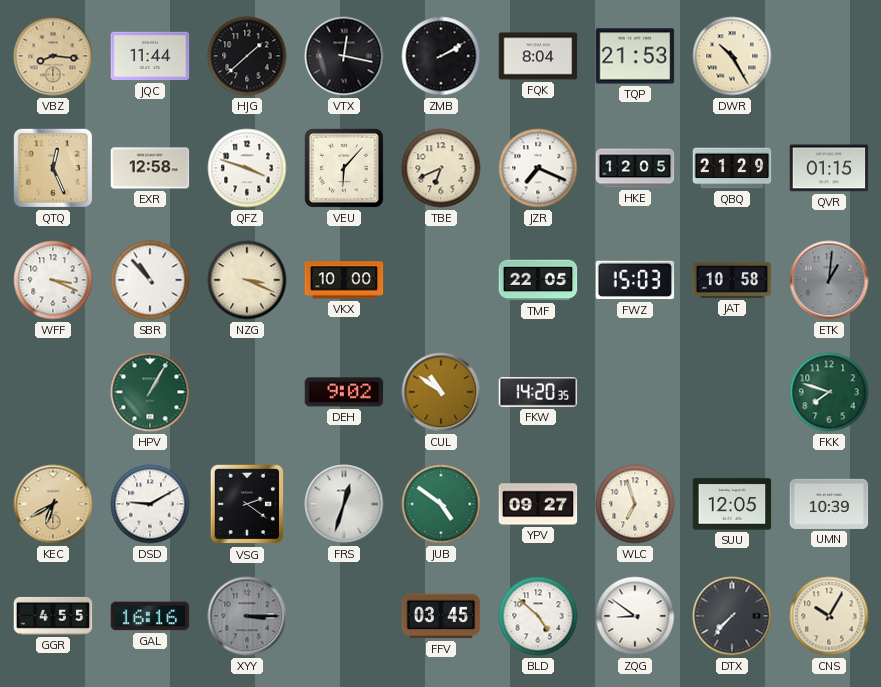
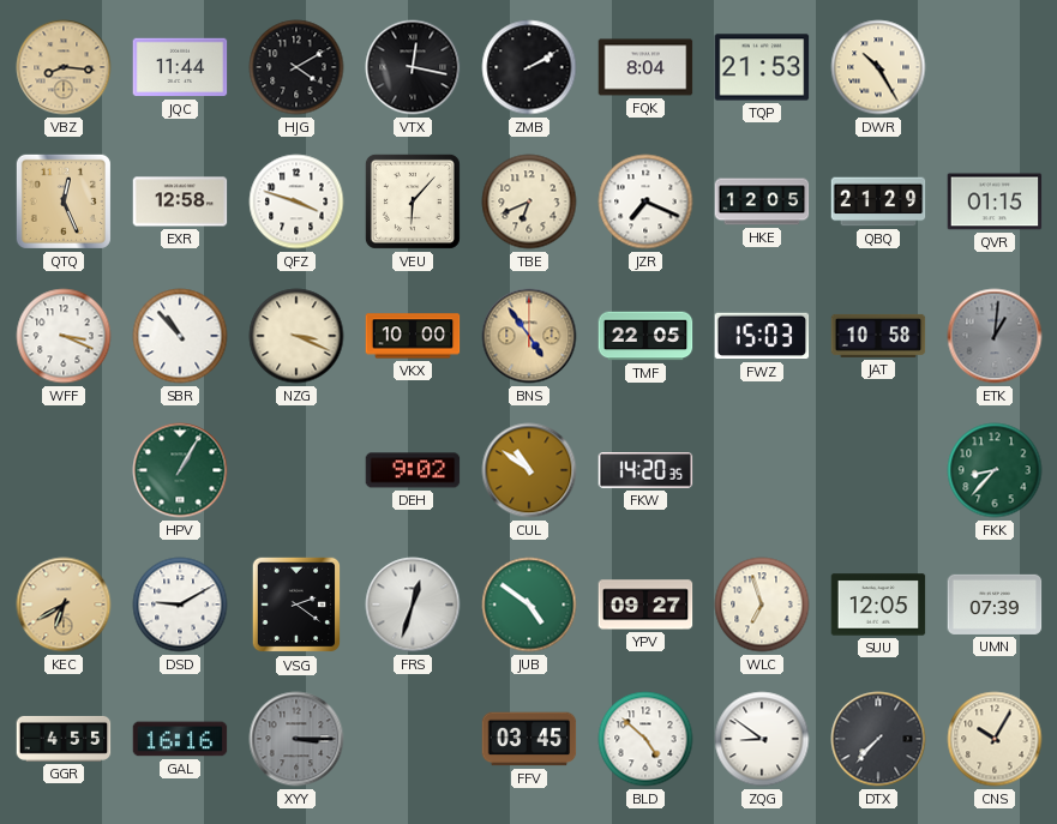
HJG: 1:38 -> 4:10
BNS: none -> 4:54
FKK: 7:48 -> 8:37
UMN: 10:39 -> 07:39
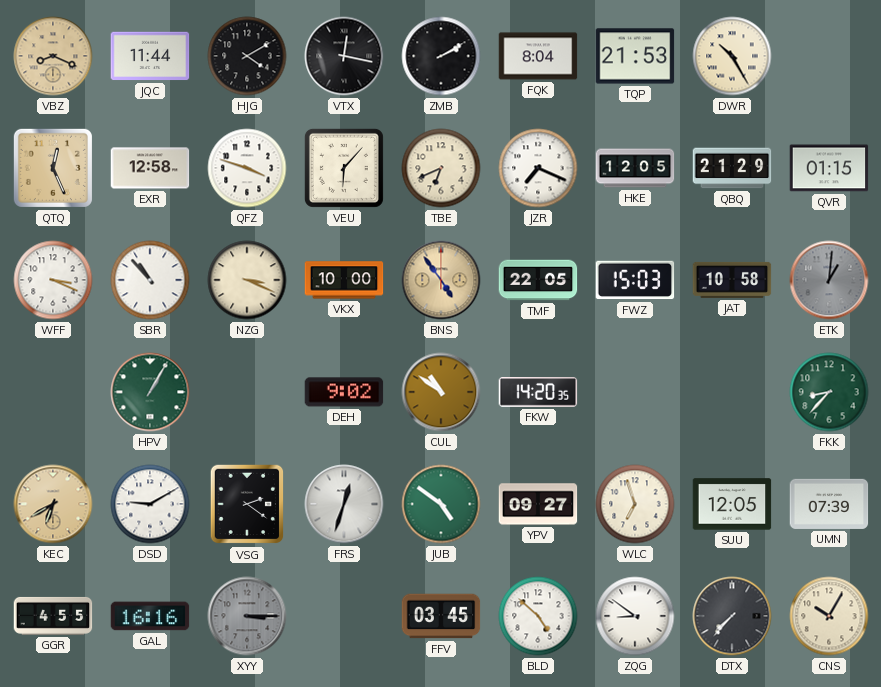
VBZ: 8:16 -> 8:19
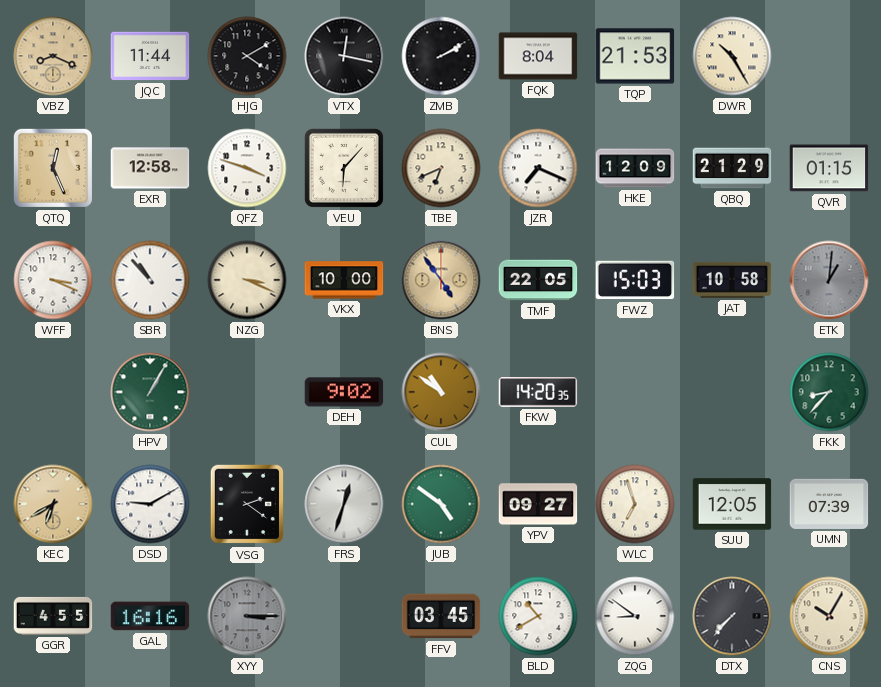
HKE: 12:05 -> 12:09
BLD: 4:52 -> 10:40
